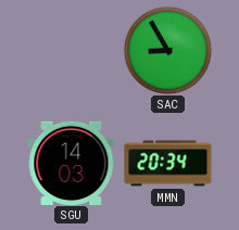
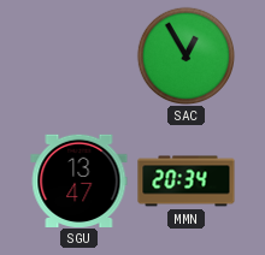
SAC: 8:55 -> 12:55
SGU: 14:03 -> 13:47
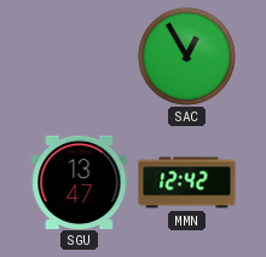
MMN: 20:34 -> 12:42
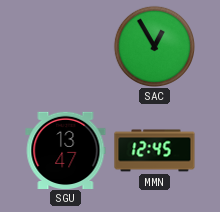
MMN: 12:42 -> 12:45
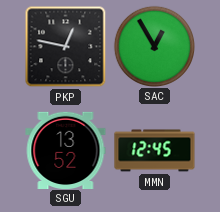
PKP: none -> 12:47
SGU: 13:47 -> 13:52
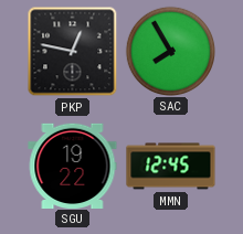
SAC: 12:55 -> 7:55
SGU: 13:52 -> 19:22
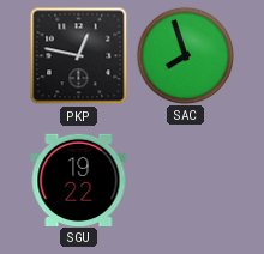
SAC: 7:55 -> 7:57
MMN: 12:45 -> none
